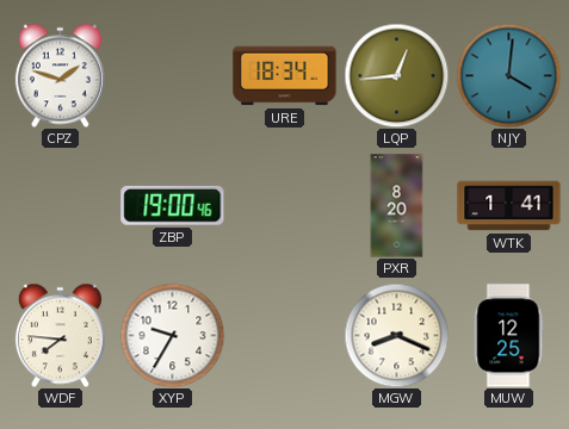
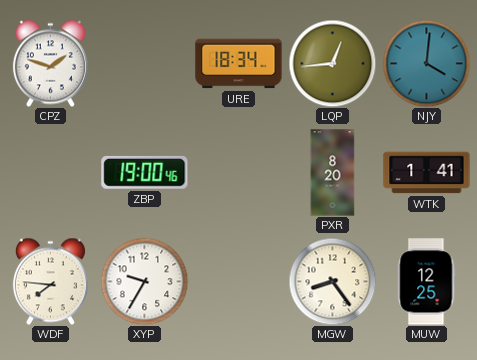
MGW: 8:19 -> 8:24
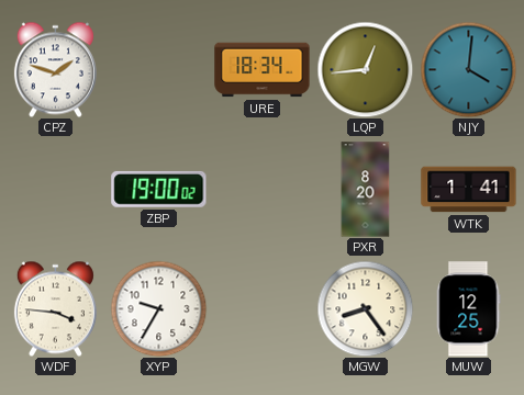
ZBP: 19:00:46 -> 19:00:02
WDF: 7:46 -> 3:46
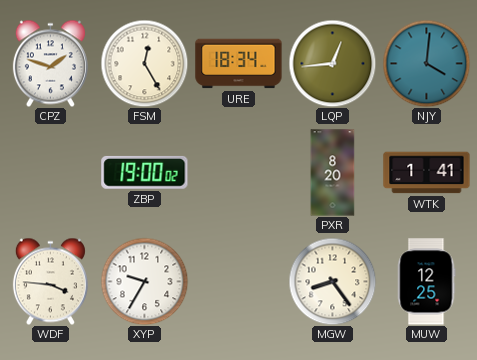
FSM: none -> 12:25
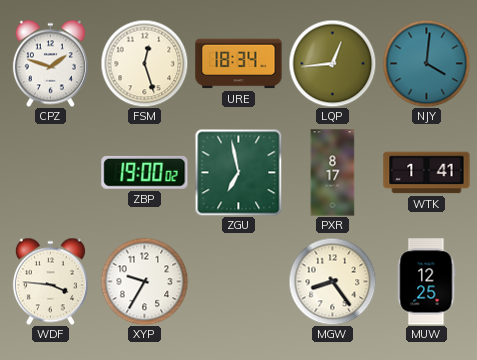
FSM: 12:25 -> 12:27
ZGU: none -> 6:58
PXR: 8:20 -> 8:17
